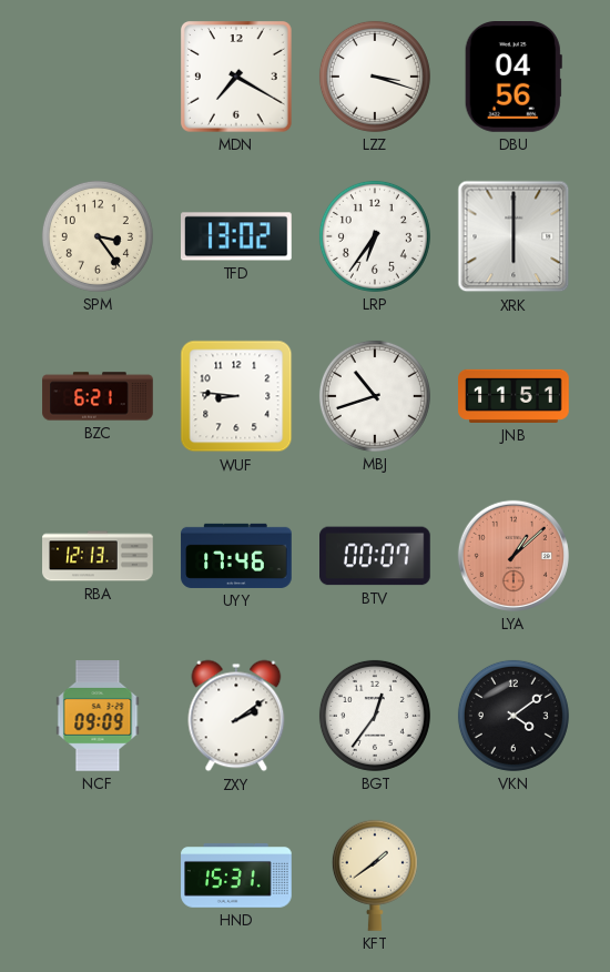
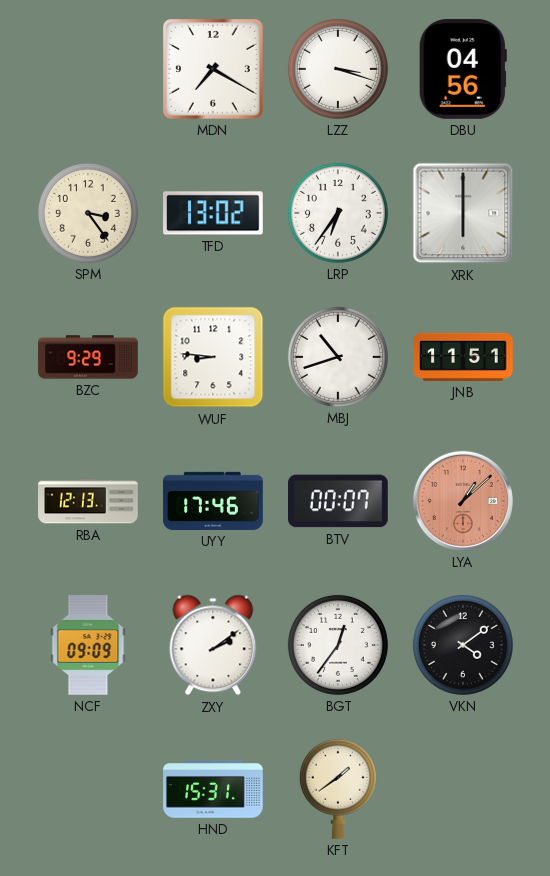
BZC: 6:21 -> 9:29
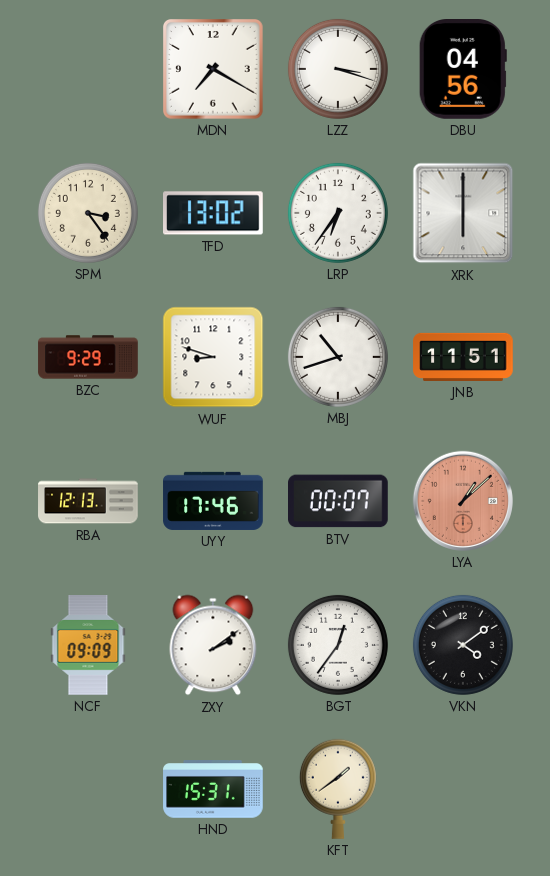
WUF: 8:46 -> 8:48
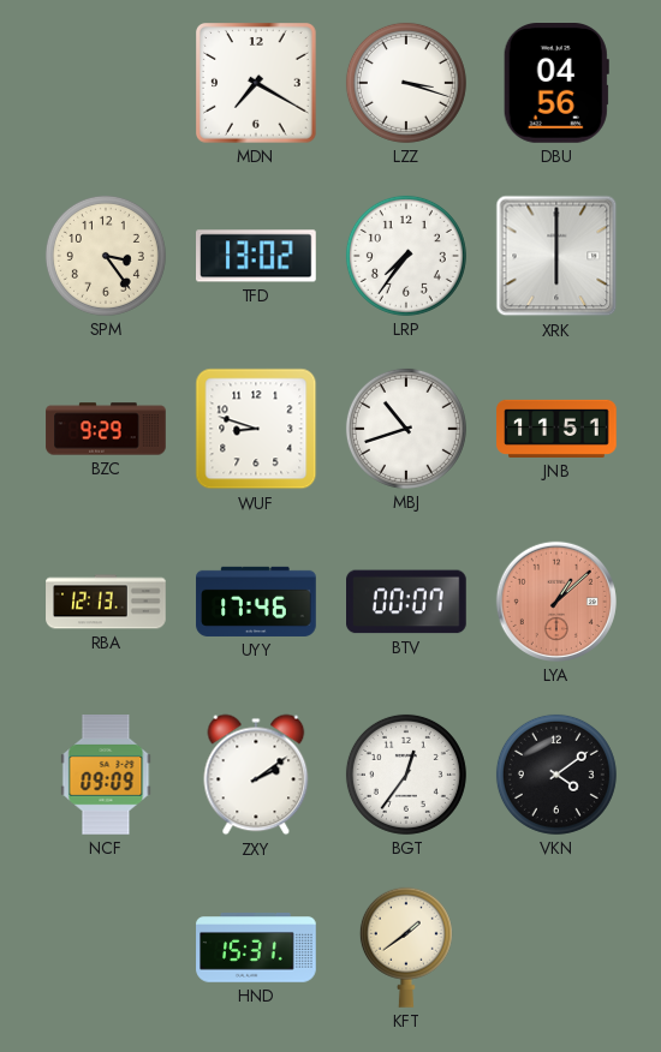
LRP: 6:36 -> 7:36
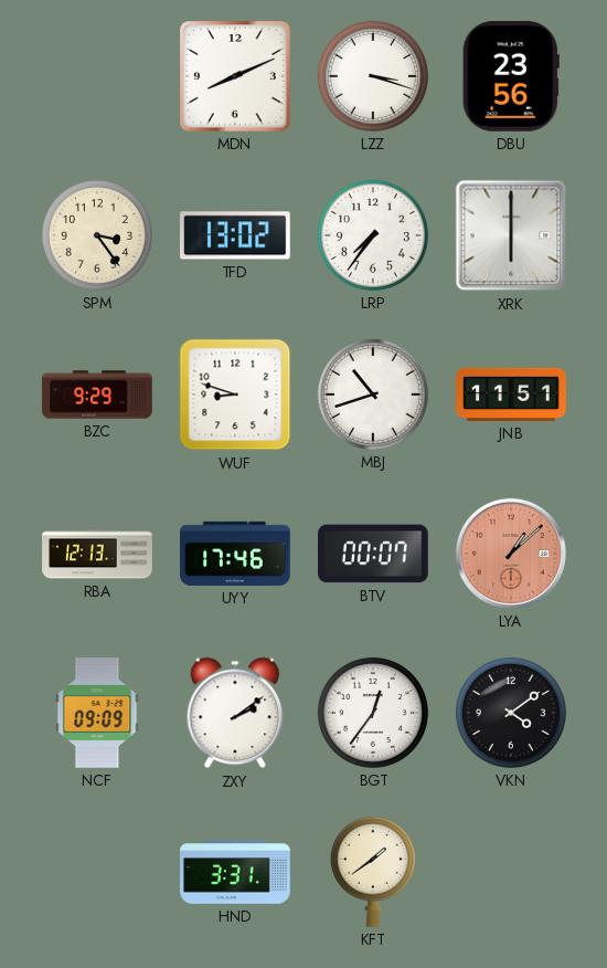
MDN: 7:20 -> 8:11
DBU: 04:56 -> 23:56
HND: 15:31 -> 3:31
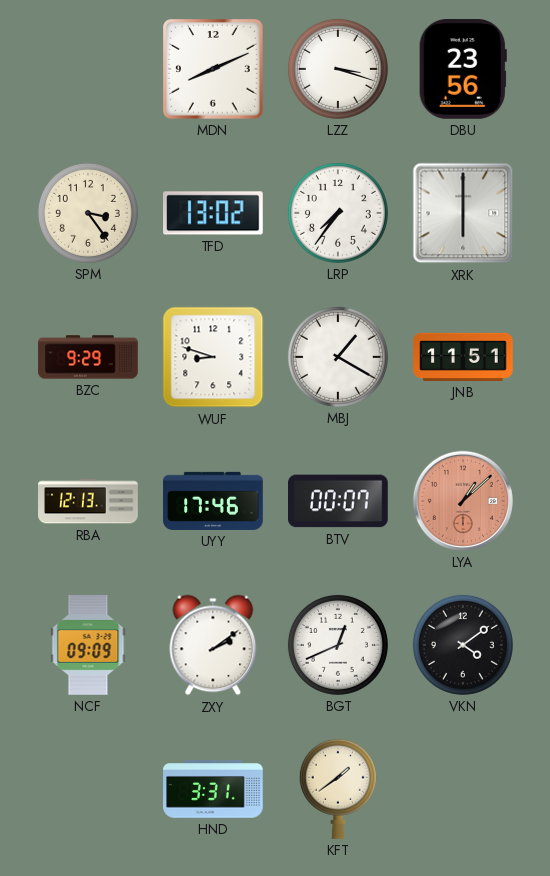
MBJ: 10:42 -> 1:20
BGT: 12:36 -> 12:41
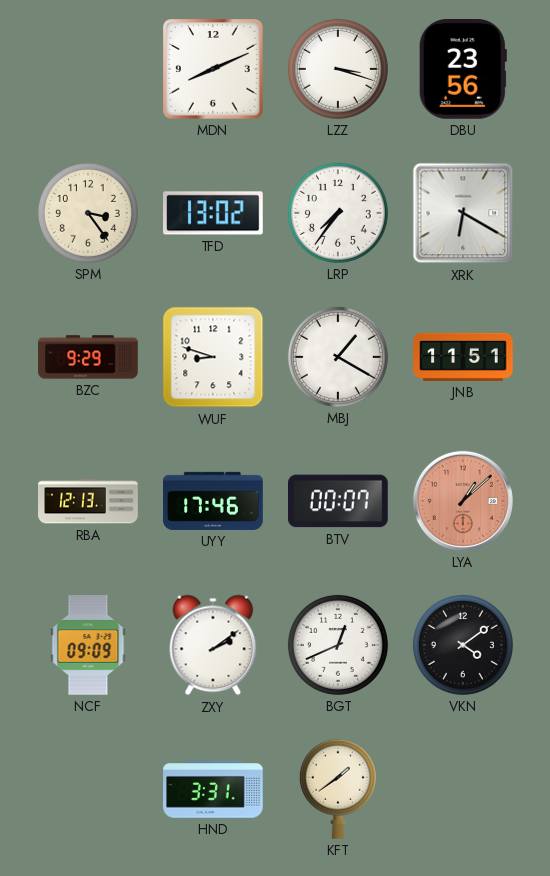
XRK: 6:00 -> 6:20
